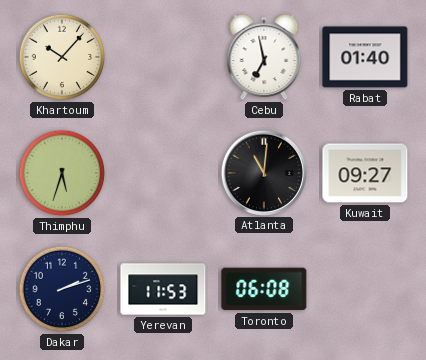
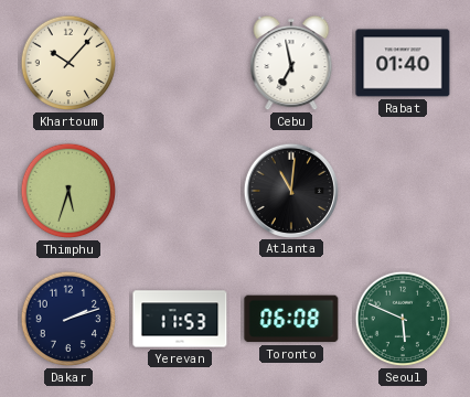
Kuwait: 09:27 -> none
Seoul: none -> 5:49
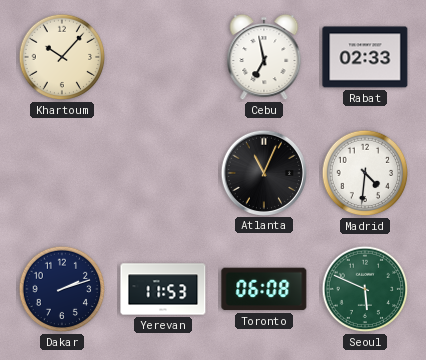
Rabat: 01:40 -> 02:33
Thimphu: 5:33 -> none
Atlanta: 11:01 -> 11:04
Madrid: none -> 4:31
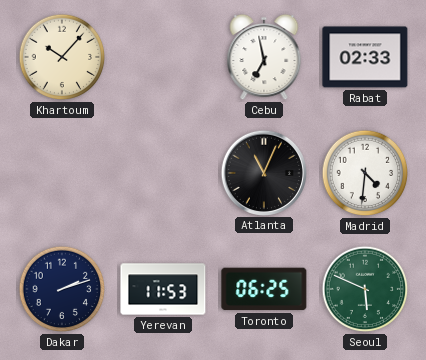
Toronto: 06:08 -> 06:25
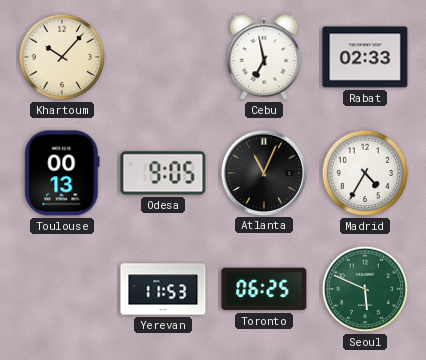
Toulouse: none -> 00:13
Odesa: none -> 9:05
Madrid: 4:31 -> 4:35
Dakar: 2:12 -> none
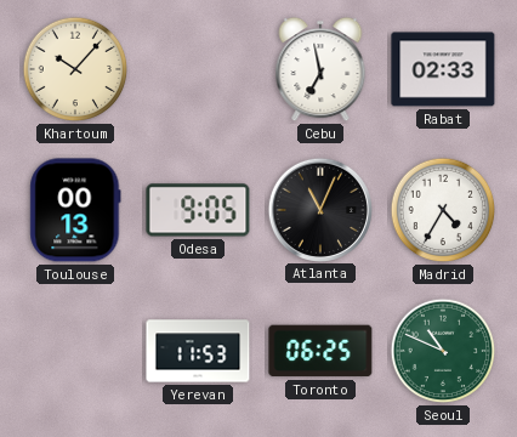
Seoul: 5:49 -> 10:49
